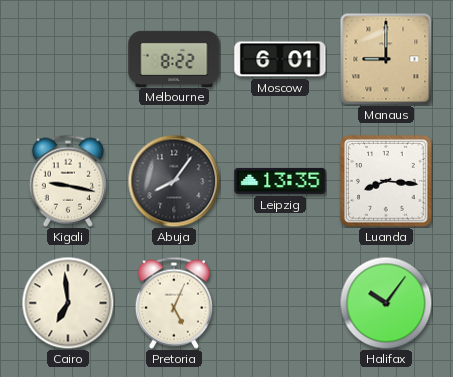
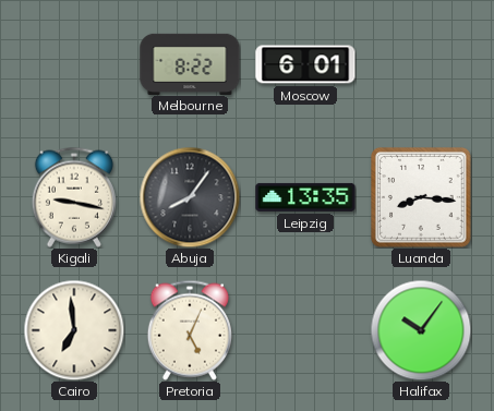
Manaus: 9:00 -> none
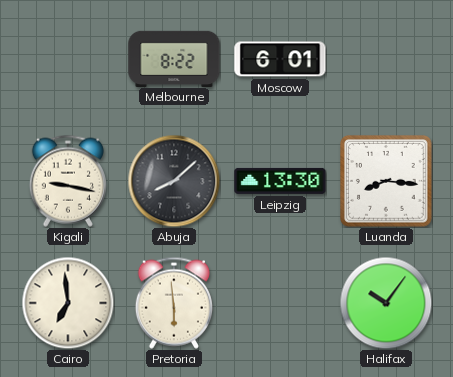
Abuja: 8:06 -> 8:08
Leipzig: 13:35 -> 13:30
Pretoria: 5:04 -> 5:59
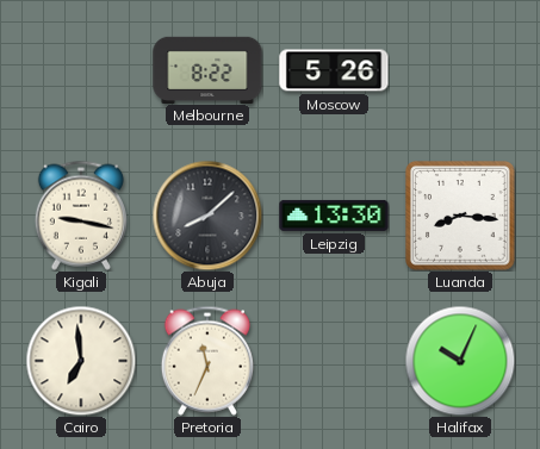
Moscow: 6:01 -> 5:26
Pretoria: 5:59 -> 11:34
Halifax: 10:06 -> 10:04
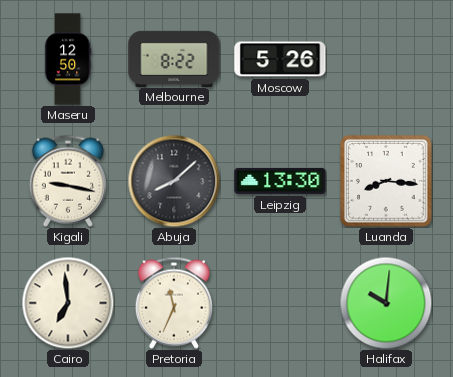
Maseru: none -> 12:50
Halifax: 10:04 -> 10:01
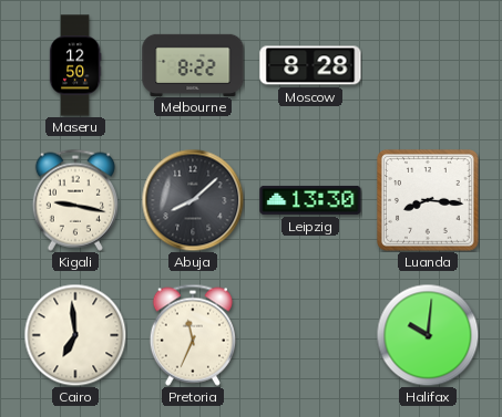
Moscow: 5:26 -> 8:28
